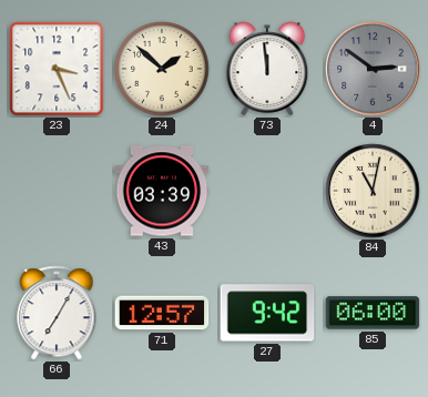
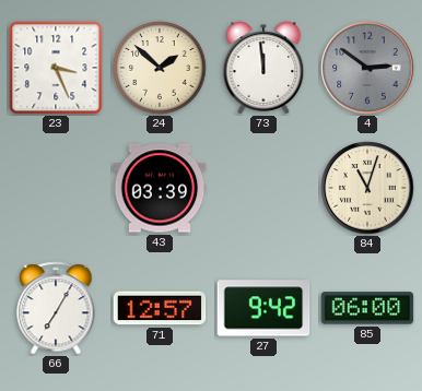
84: 11:02 -> 11:03
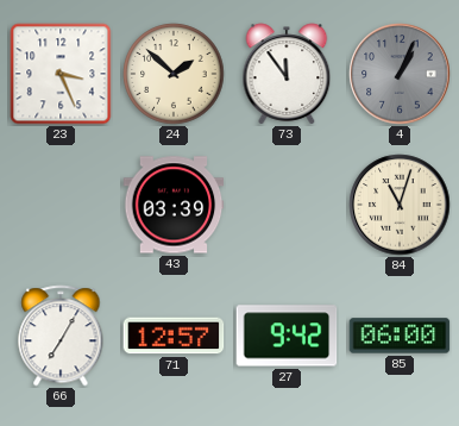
73: 11:59 -> 11:54
4: 2:51 -> 1:04
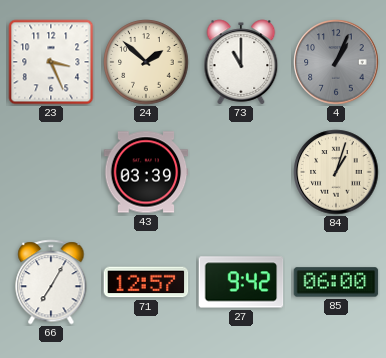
73: 11:54 -> 11:00
84: 11:03 -> 1:03
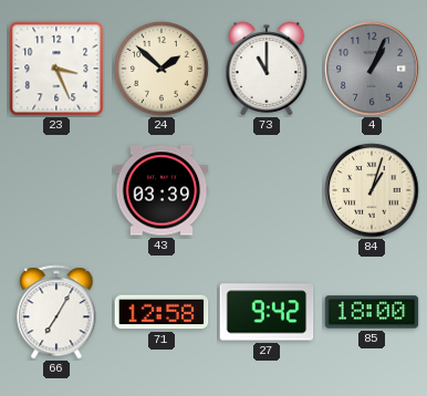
71: 12:57 -> 12:58
85: 06:00 -> 18:00
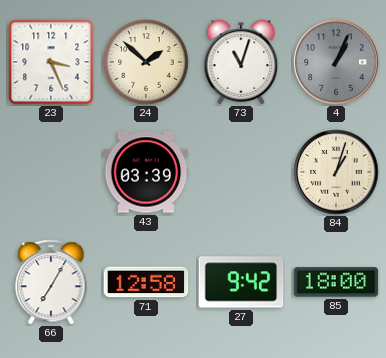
73: 11:00 -> 11:03
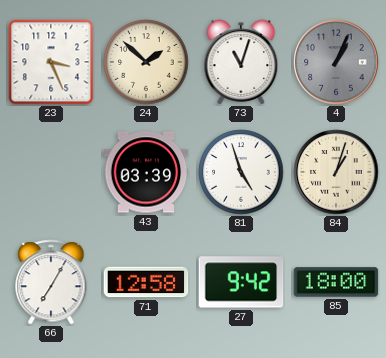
81: none -> 4:57
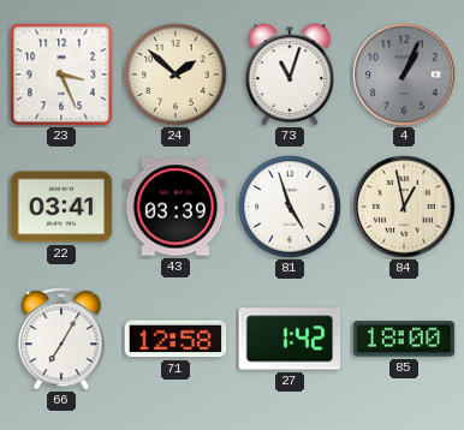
22: none -> 03:41
84: 1:03 -> 12:58
27: 9:42 -> 1:42
